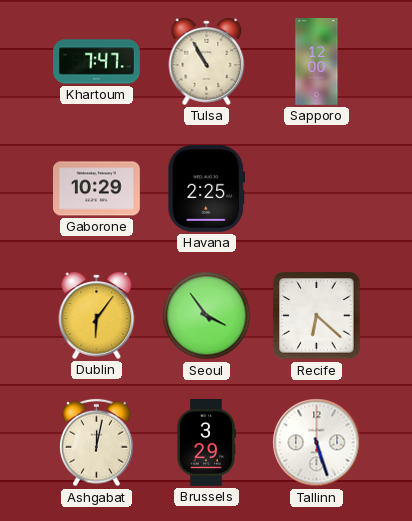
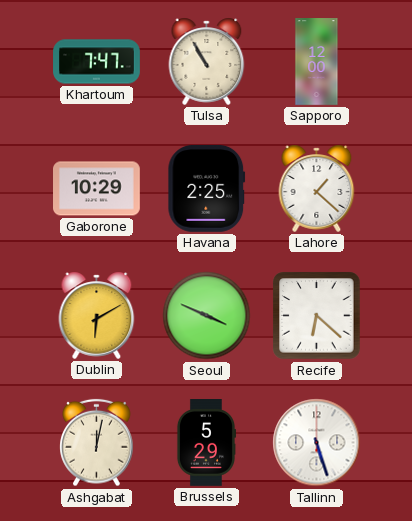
Lahore: none -> 1:22
Dublin: 6:06 -> 6:10
Seoul: 3:54 -> 3:49
Brussels: 3:29 -> 5:29
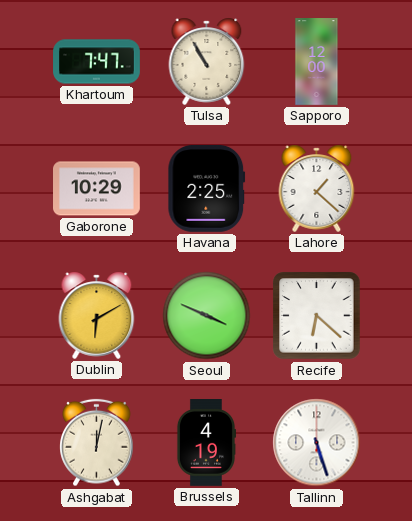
Brussels: 5:29 -> 4:19
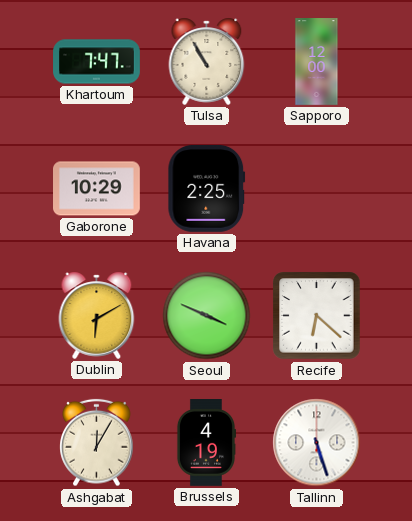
Lahore: 1:22 -> none
Ashgabat: 12:02 -> 12:05
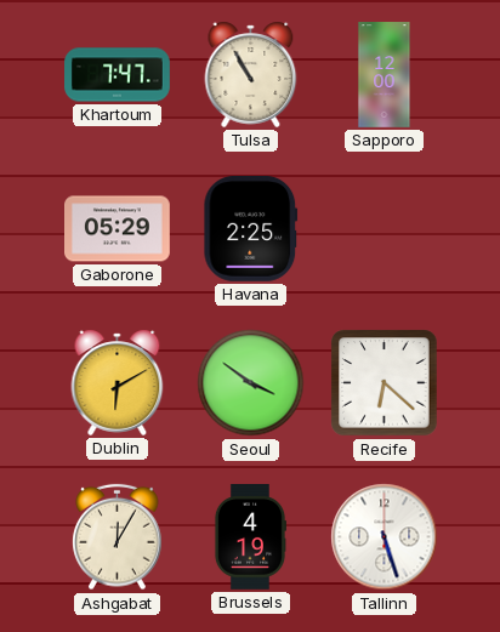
Gaborone: 10:29 -> 05:29
Seoul: 3:49 -> 3:51
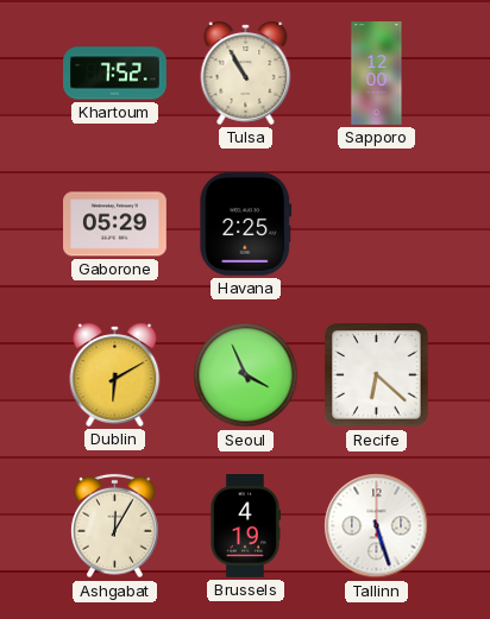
Khartoum: 7:47 -> 7:52
Seoul: 3:51 -> 3:56
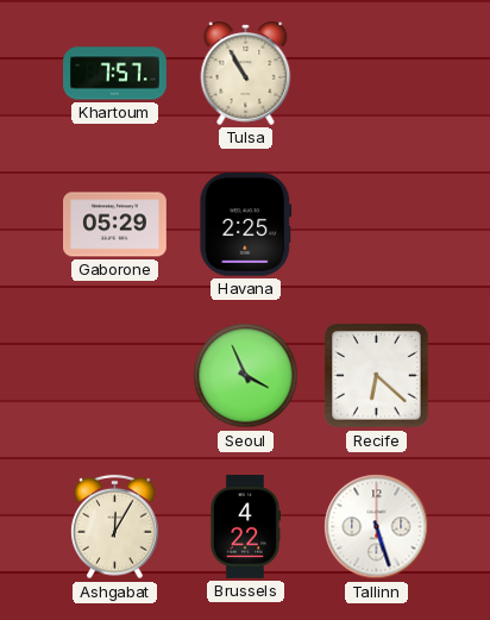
Khartoum: 7:52 -> 7:57
Sapporo: 12:00 -> none
Dublin: 6:10 -> none
Brussels: 4:19 -> 4:22
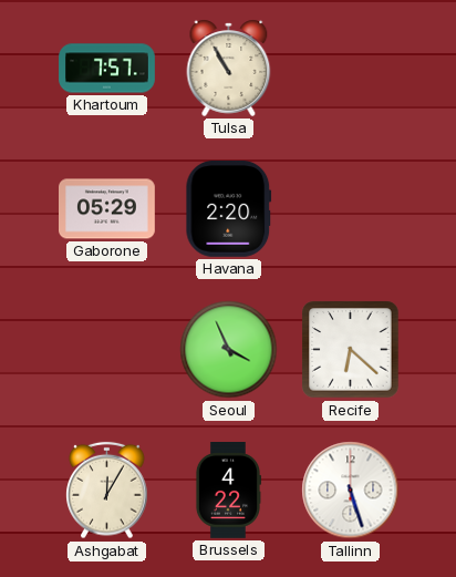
Havana: 2:25 -> 2:20
